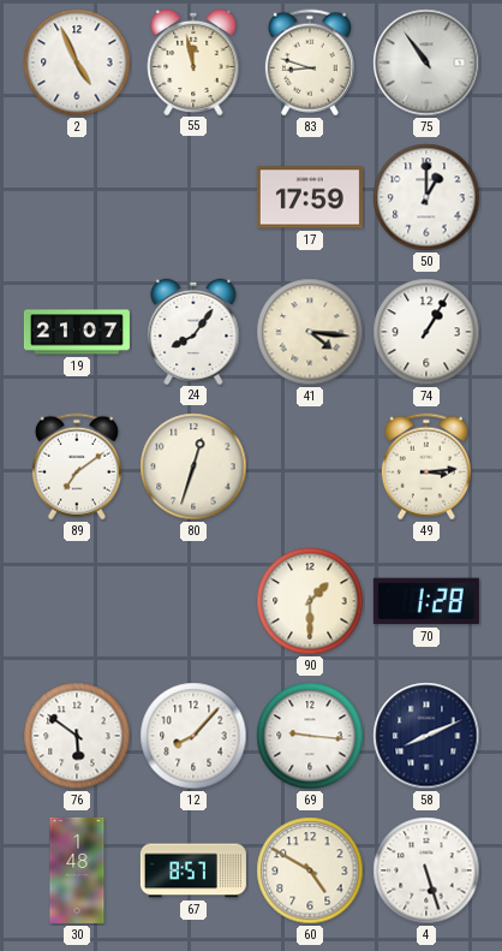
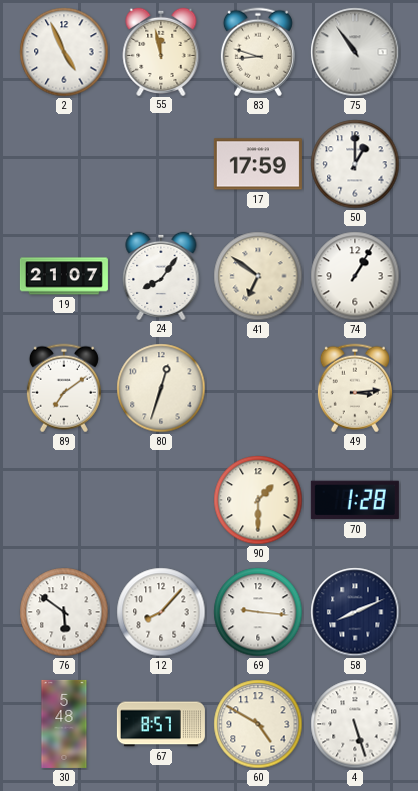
41: 4:16 -> 6:51
30: 1:48 -> 5:48
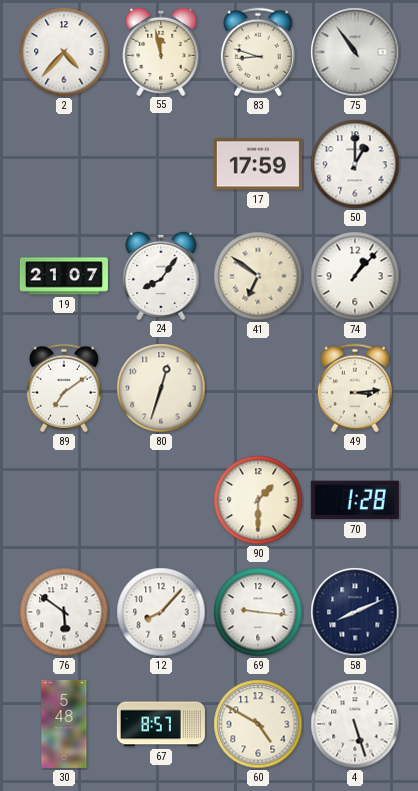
2: 4:56 -> 4:37
74: 1:05 -> 1:07
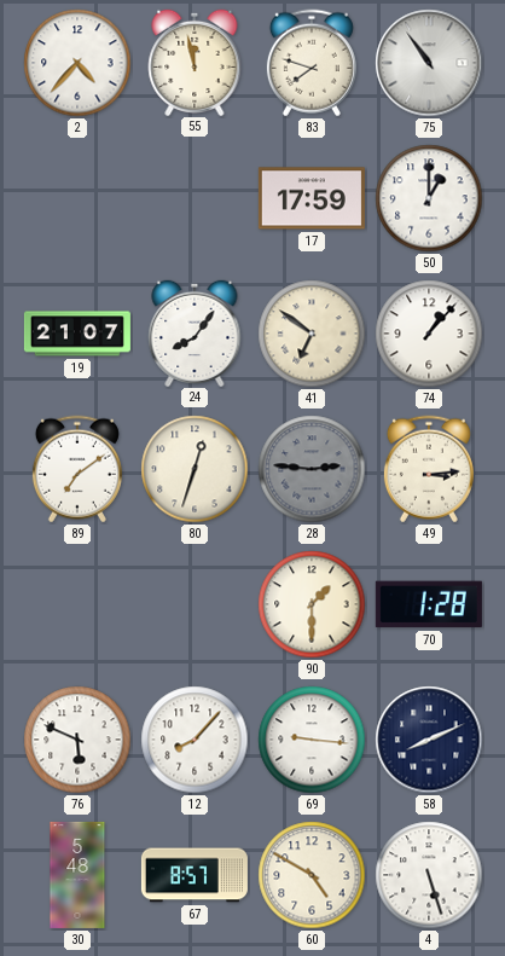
83: 8:48 -> 7:48
28: none -> 2:46
76: 5:51 -> 5:49
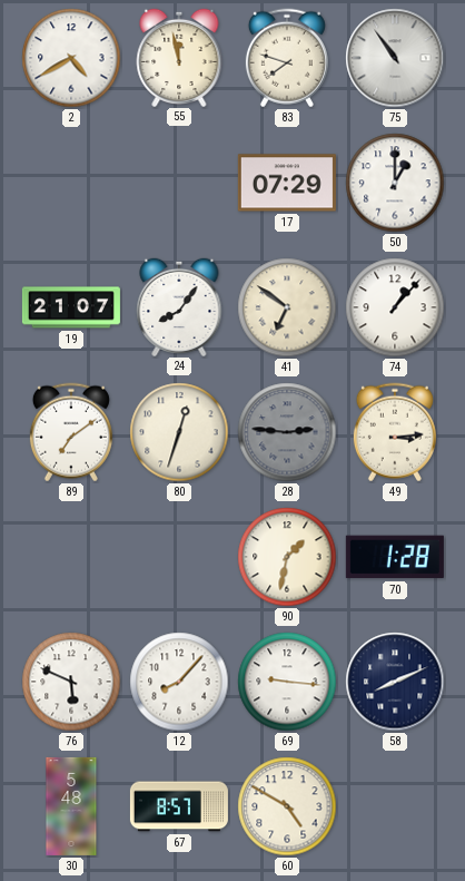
2: 4:37 -> 4:40
17: 17:59 -> 07:29
90: 1:30 -> 1:32
4: 5:27 -> none
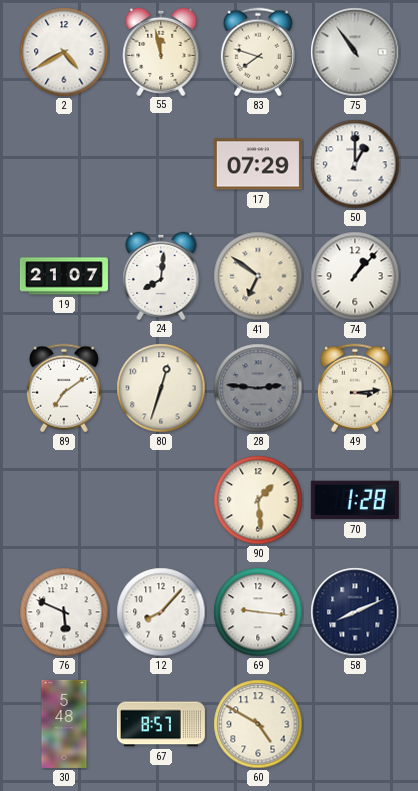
24: 8:06 -> 8:01
90: 1:32 -> 1:29
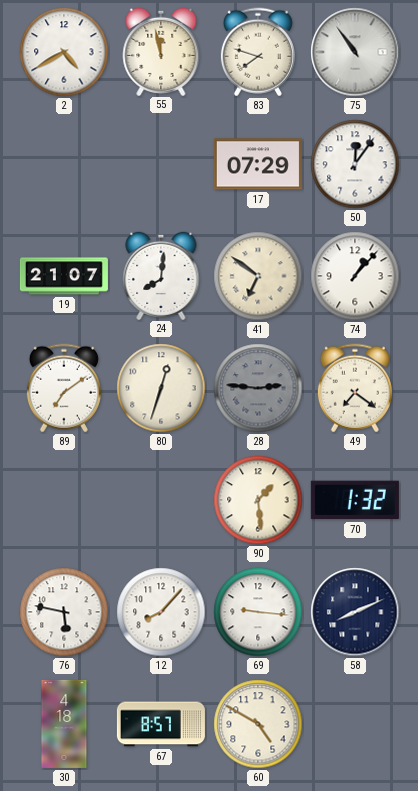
50: 1:00 -> 12:06
49: 3:14 -> 7:21
70: 1:28 -> 1:32
76: 5:49 -> 5:47
30: 5:48 -> 4:18
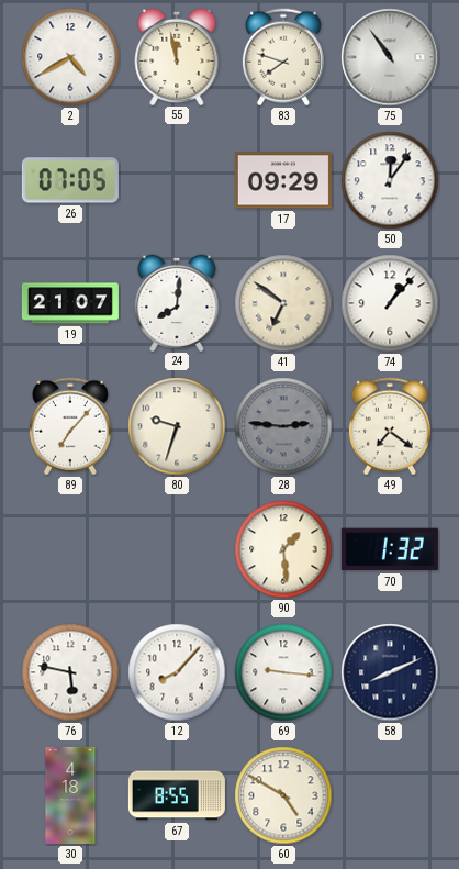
26: none -> 07:05
17: 07:29 -> 09:29
89: 7:09 -> 7:07
80: 12:33 -> 9:33
67: 8:57 -> 8:55
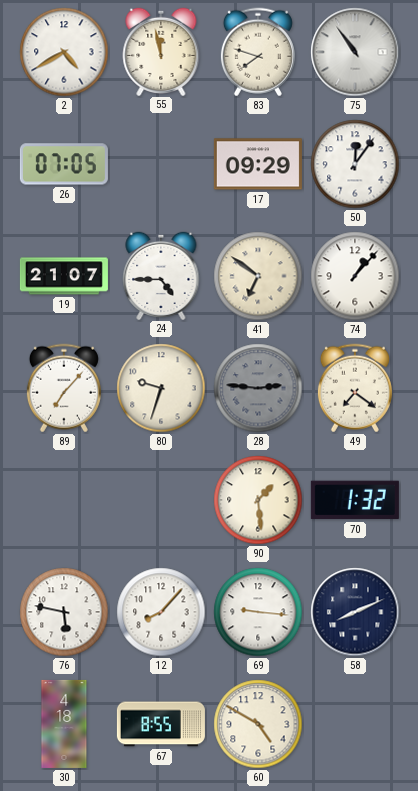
24: 8:01 -> 4:45
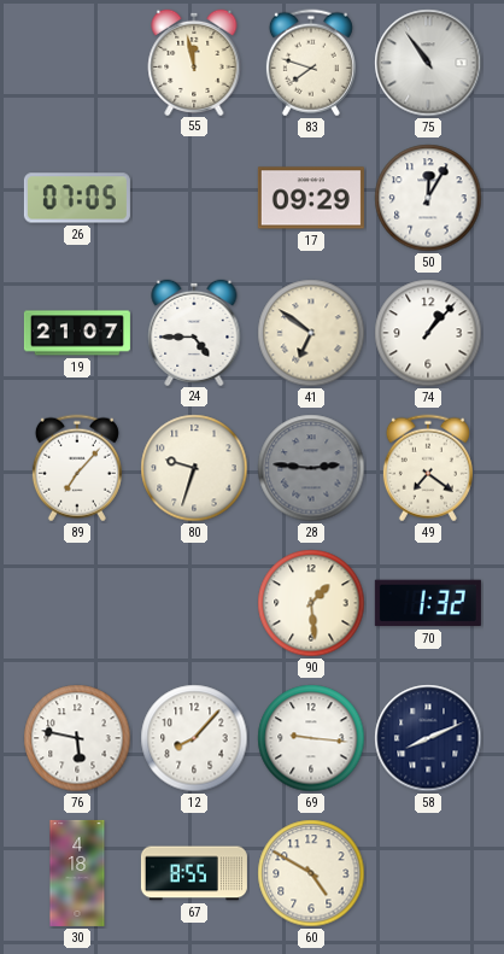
2: 4:40 -> none
50: 12:06 -> 12:05
